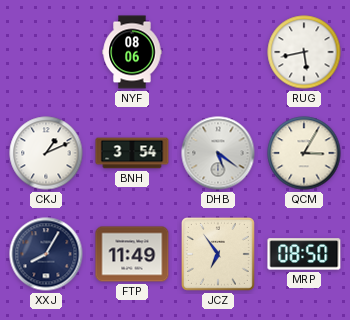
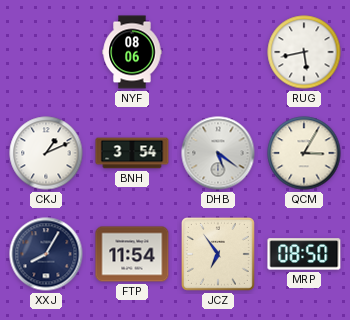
FTP: 11:49 -> 11:54
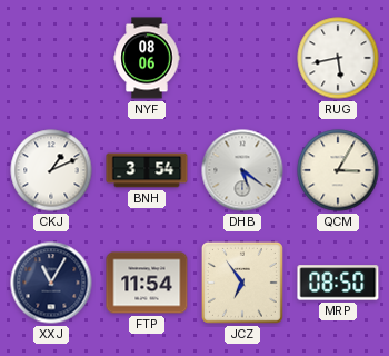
XXJ: 8:05 -> 11:05
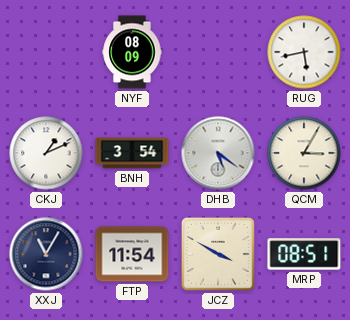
NYF: 08:06 -> 08:09
JCZ: 6:54 -> 3:50
MRP: 08:50 -> 08:51
